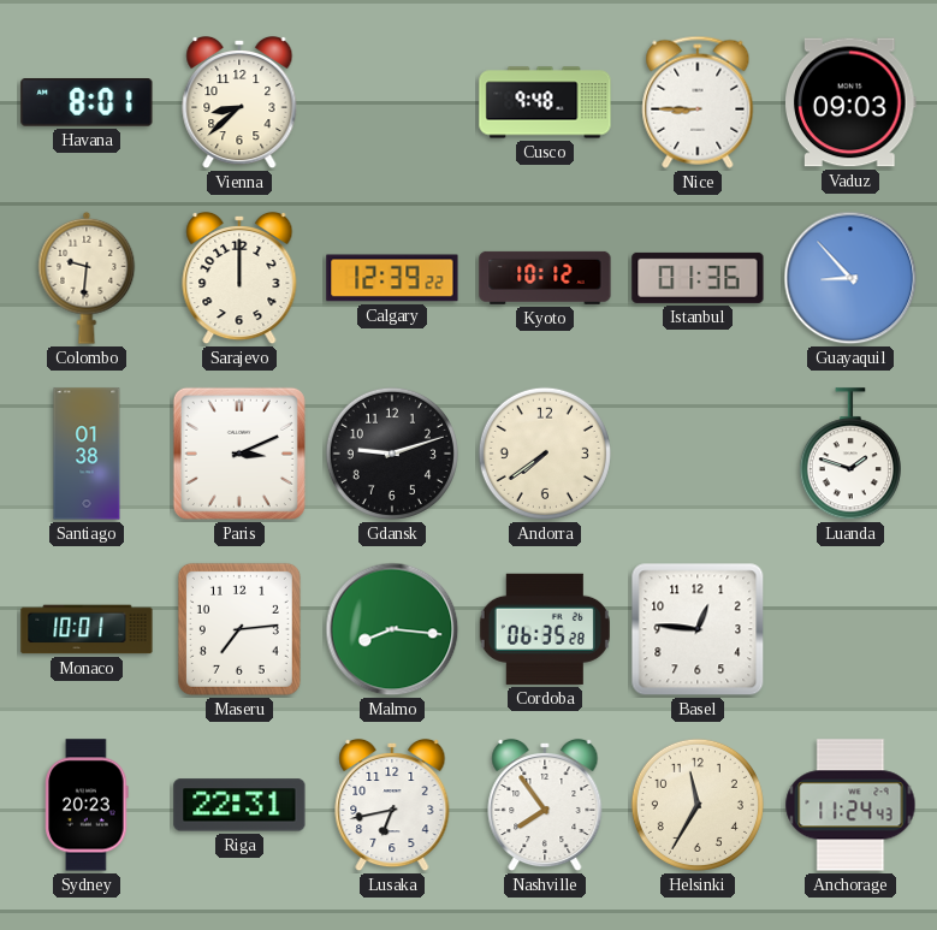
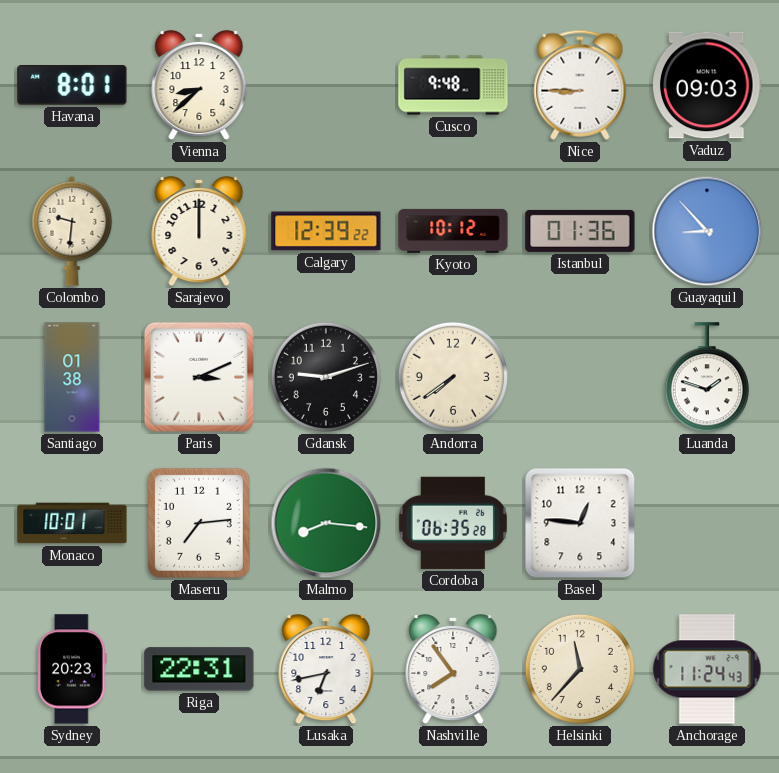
Helsinki: 11:35 -> 11:37
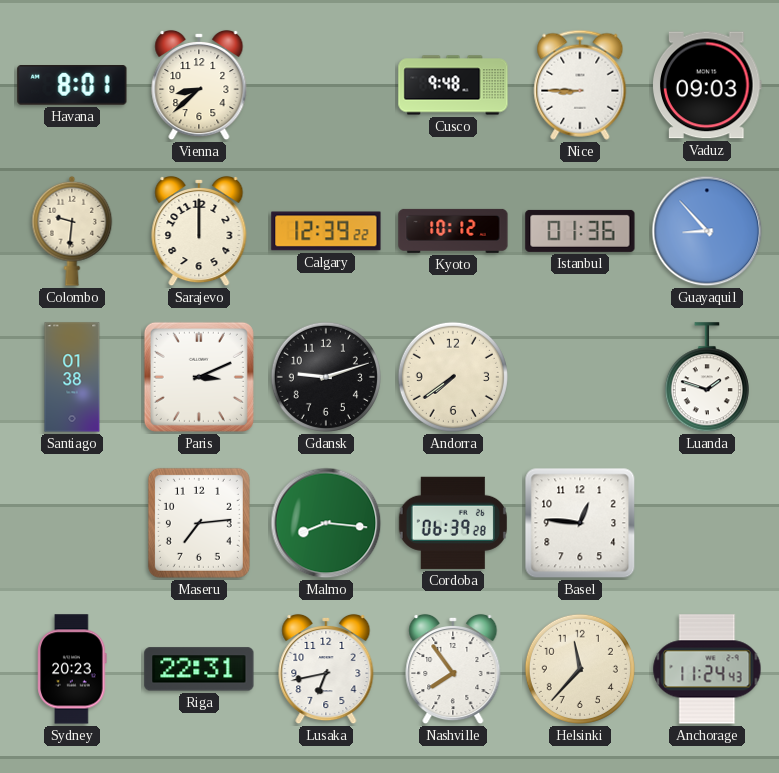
Monaco: 10:01 -> none
Cordoba: 06:35 -> 06:39
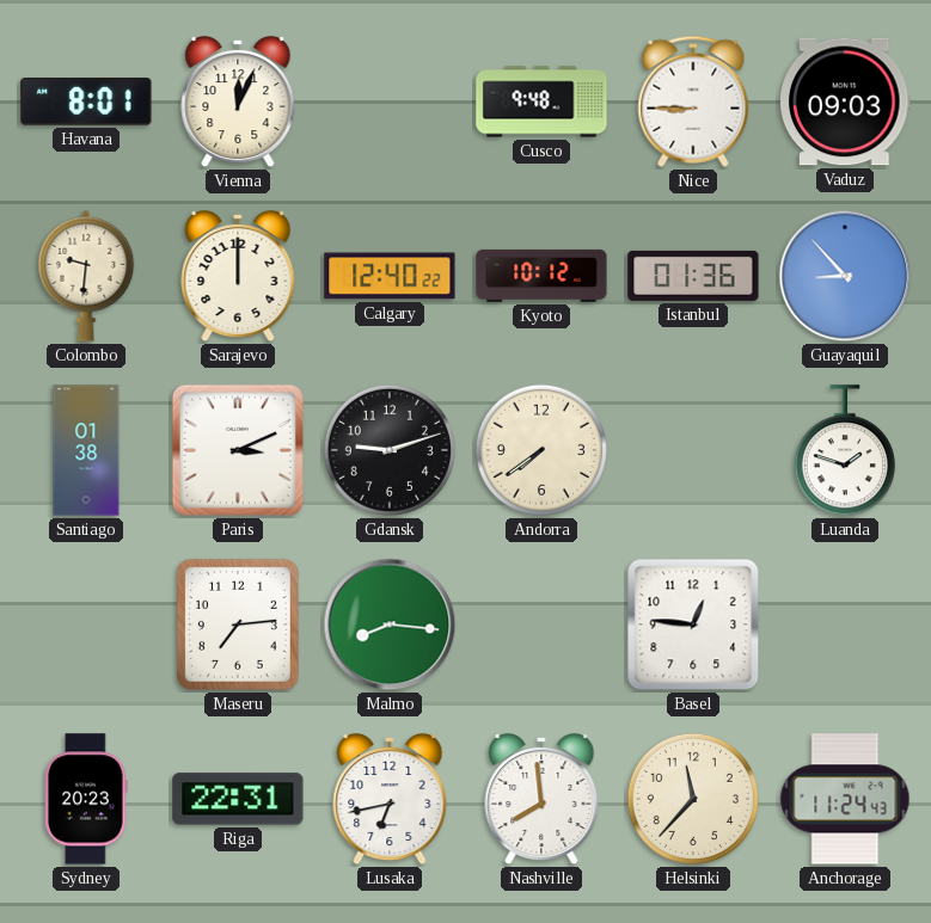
Vienna: 8:38 -> 12:04
Calgary: 12:39 -> 12:40
Cordoba: 06:39 -> none
Nashville: 7:54 -> 7:59
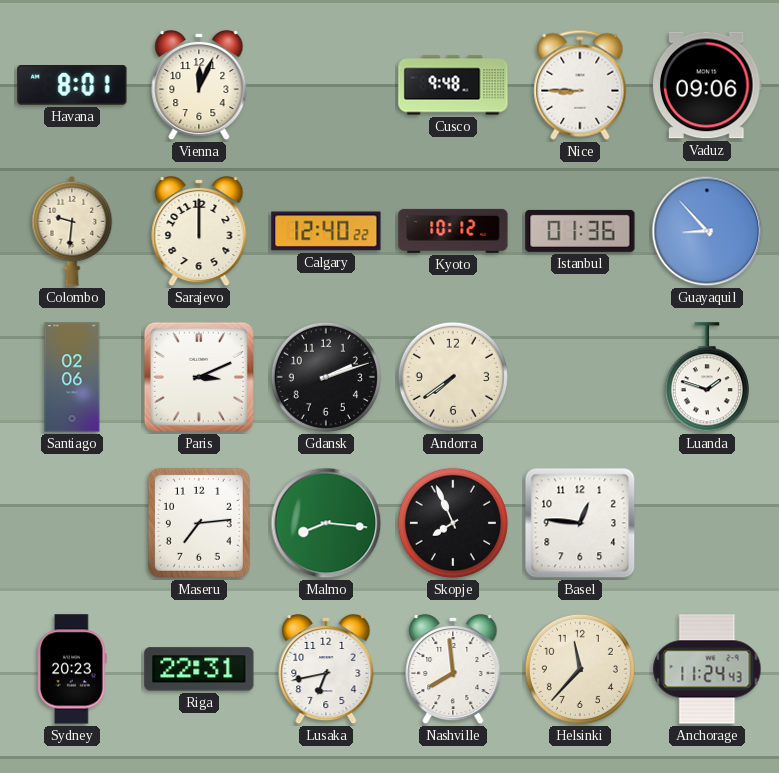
Vaduz: 09:03 -> 09:06
Santiago: 01:38 -> 02:06
Gdansk: 9:12 -> 2:12
Skopje: none -> 7:56
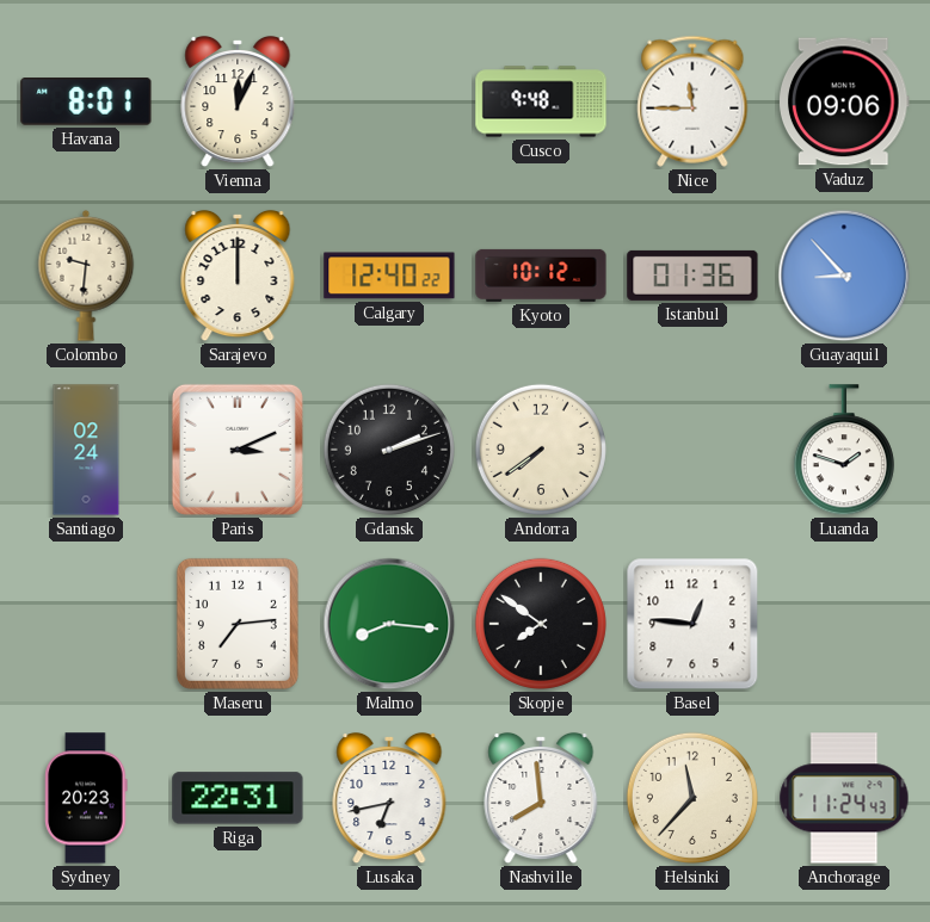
Nice: 8:45 -> 11:45
Santiago: 02:06 -> 02:24
Skopje: 7:56 -> 7:51
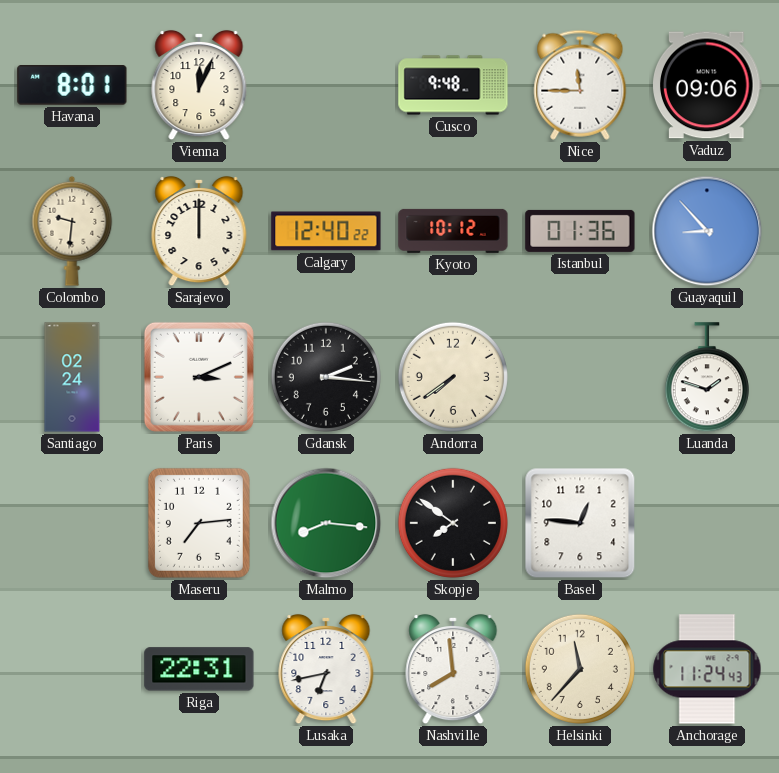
Gdansk: 2:12 -> 2:16
Sydney: 20:23 -> none
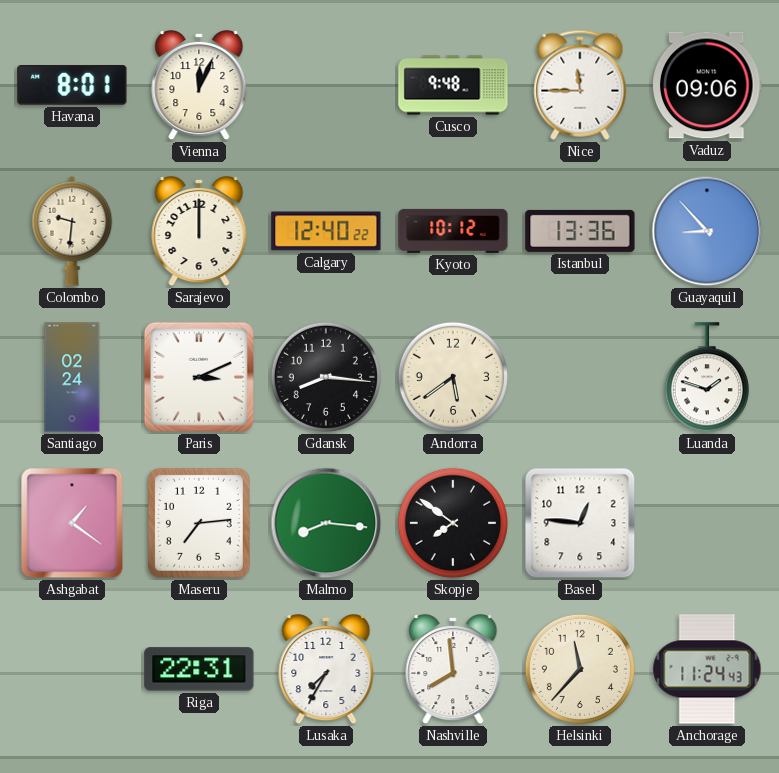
Istanbul: 01:36 -> 13:36
Gdansk: 2:16 -> 8:16
Andorra: 7:39 -> 5:39
Ashgabat: none -> 1:21
Lusaka: 6:43 -> 7:35
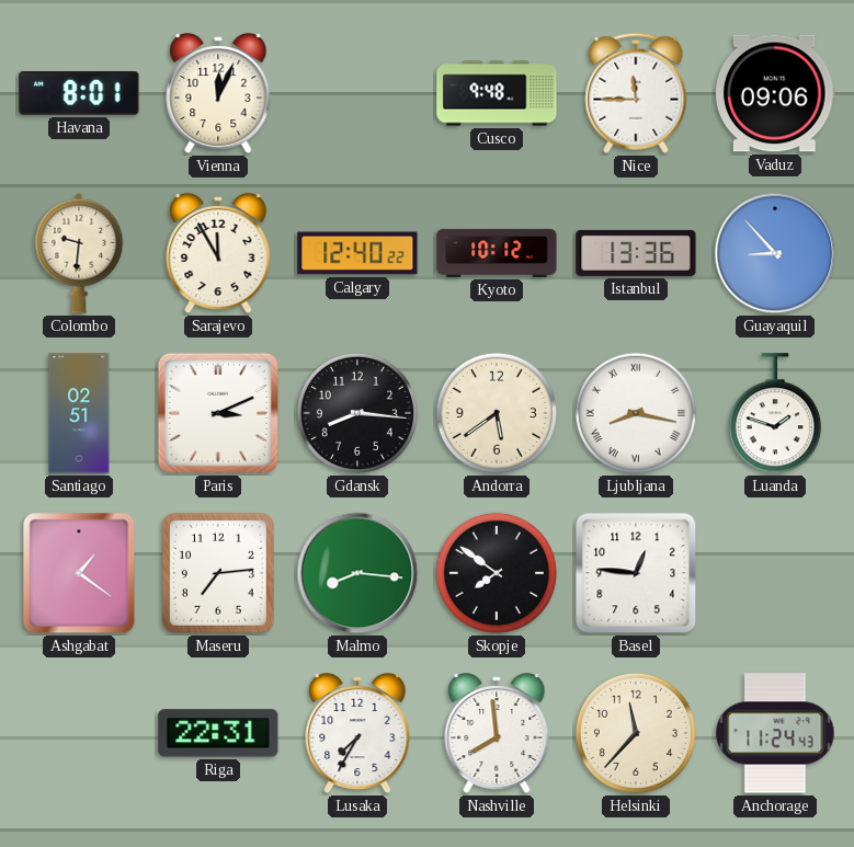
Sarajevo: 12:00 -> 11:55
Santiago: 02:24 -> 02:51
Ljubljana: none -> 8:17
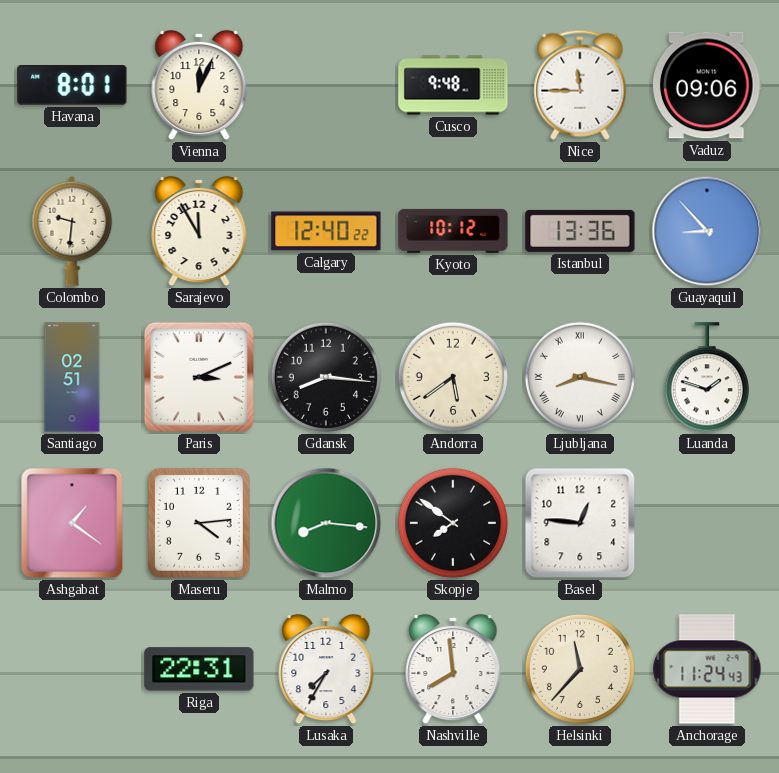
Maseru: 7:14 -> 4:14
